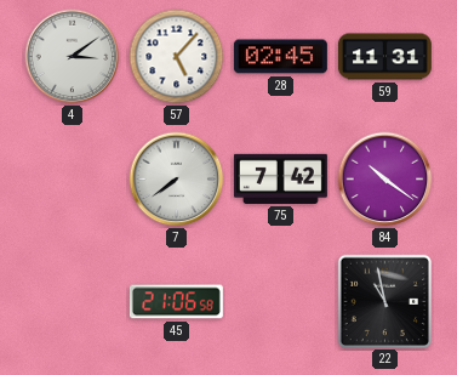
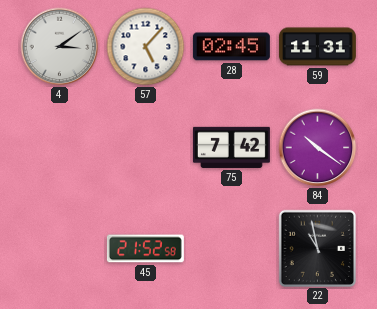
7: 7:39 -> none
45: 21:06 -> 21:52
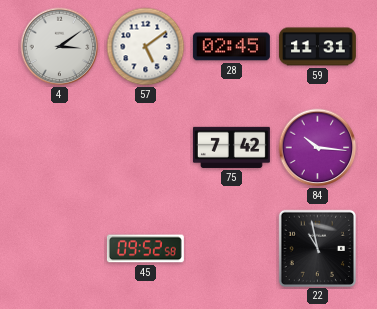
57: 5:07 -> 5:09
84: 10:21 -> 10:16
45: 21:52 -> 09:52
